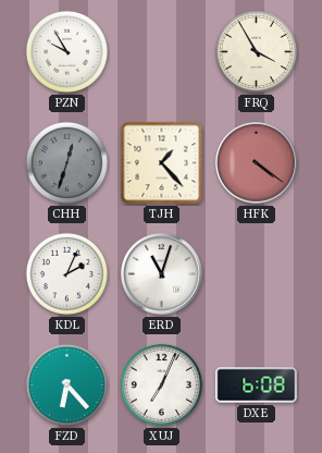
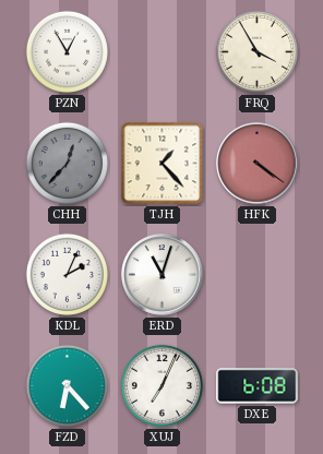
PZN: 9:55 -> 12:55
CHH: 12:33 -> 12:37
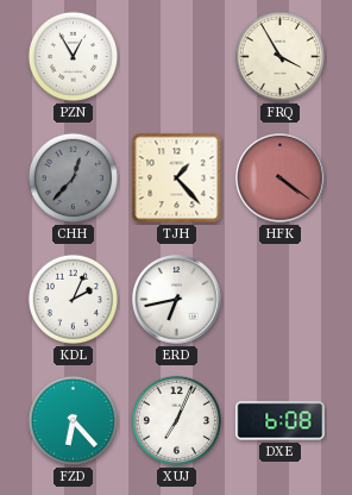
ERD: 11:03 -> 6:43
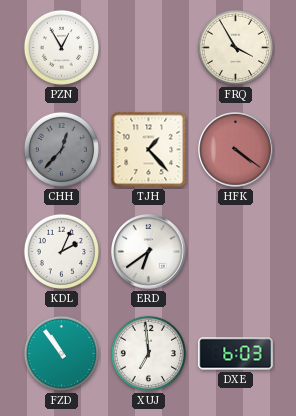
ERD: 6:43 -> 6:39
FZD: 6:23 -> 10:54
XUJ: 7:04 -> 6:59
DXE: 6:08 -> 6:03
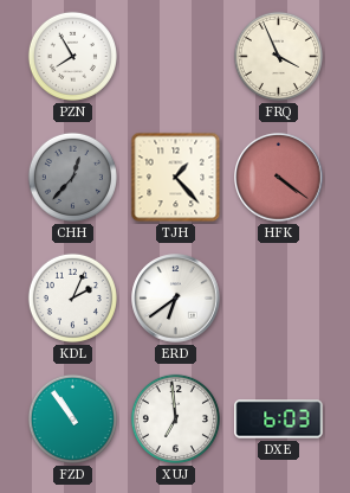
PZN: 12:55 -> 7:55
FRQ: 3:55 -> 3:56
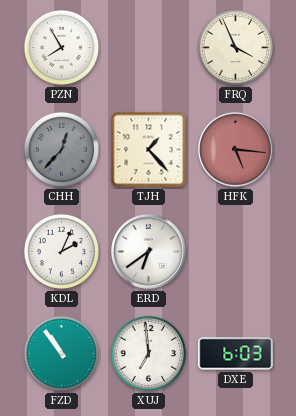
HFK: 4:21 -> 5:16
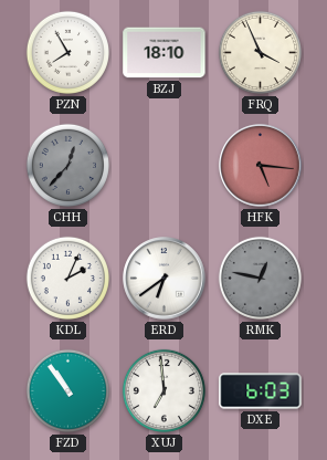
BZJ: none -> 18:10
TJH: 1:23 -> none
RMK: none -> 12:47
